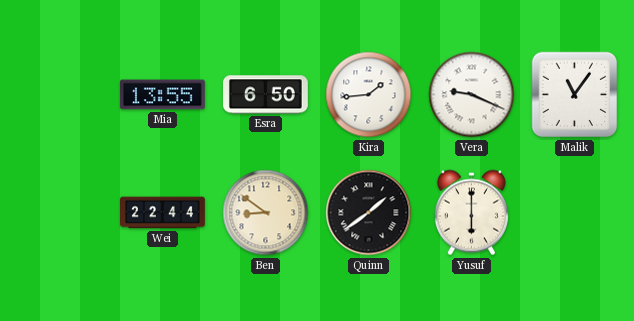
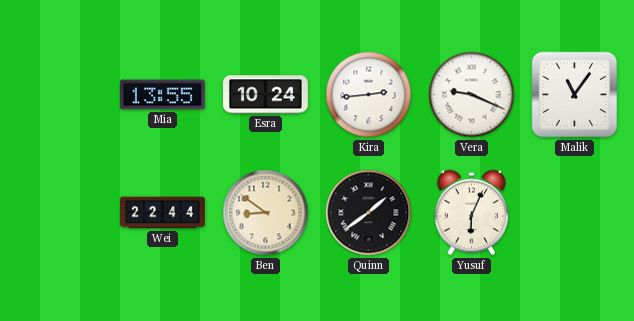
Esra: 6:50 -> 10:24
Kira: 1:44 -> 2:44
Yusuf: 6:00 -> 6:04
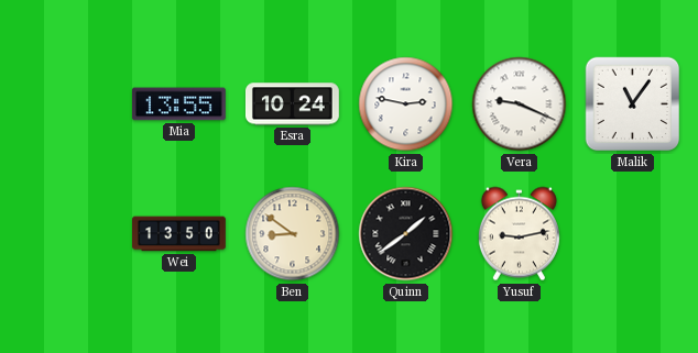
Kira: 2:44 -> 2:47
Wei: 22:44 -> 13:50
Yusuf: 6:04 -> 9:13
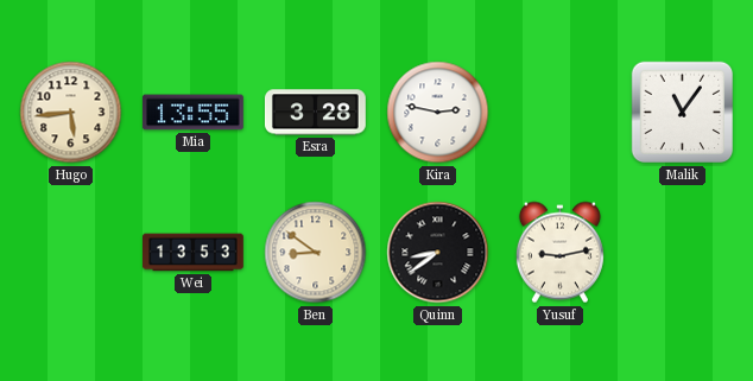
Hugo: none -> 5:44
Esra: 10:24 -> 3:28
Vera: 9:19 -> none
Wei: 13:50 -> 13:53
Quinn: 1:39 -> 8:39
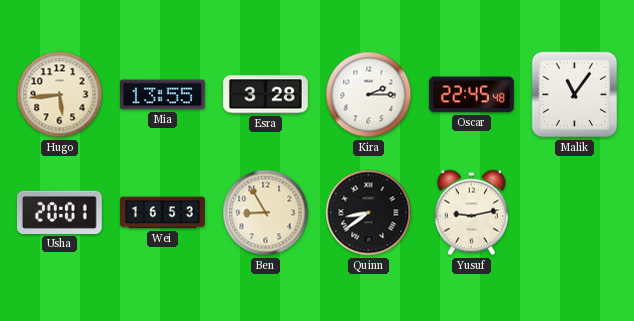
Kira: 2:47 -> 2:15
Oscar: none -> 22:45
Usha: none -> 20:01
Wei: 13:53 -> 16:53
Ben: 8:51 -> 8:55
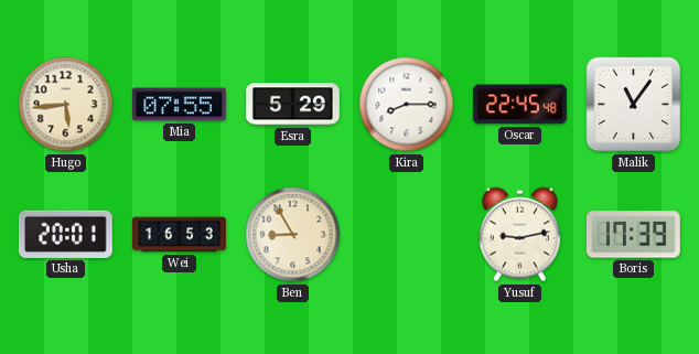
Mia: 13:55 -> 07:55
Esra: 3:28 -> 5:29
Kira: 2:15 -> 8:15
Quinn: 8:39 -> none
Boris: none -> 17:39
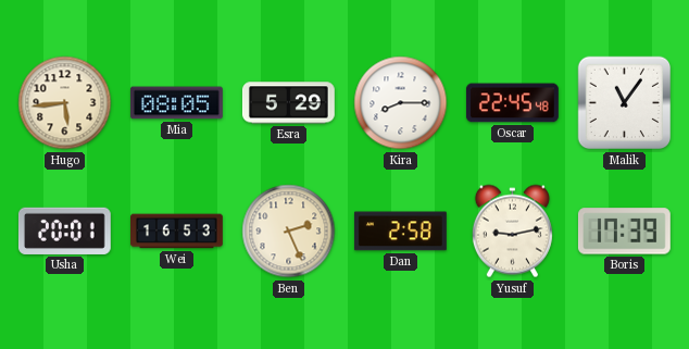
Mia: 07:55 -> 08:05
Ben: 8:55 -> 2:26
Dan: none -> 2:58
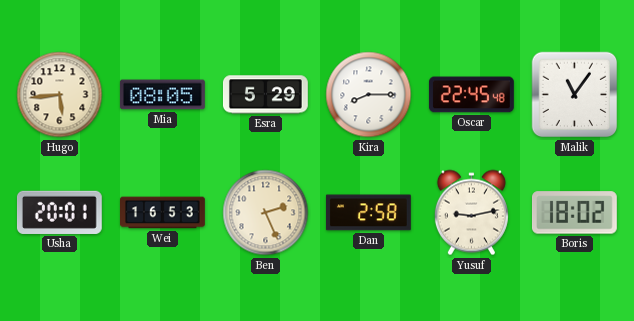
Boris: 17:39 -> 18:02
